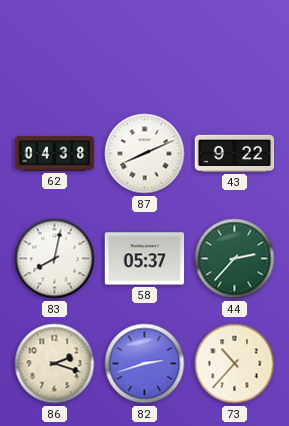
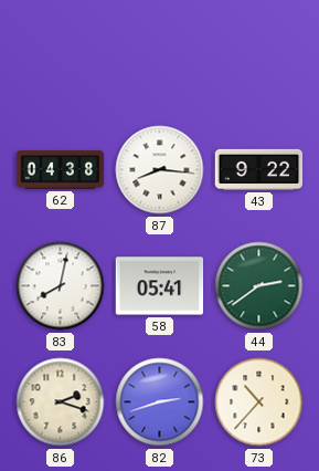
87: 8:11 -> 8:16
58: 05:37 -> 05:41
44: 2:37 -> 2:39
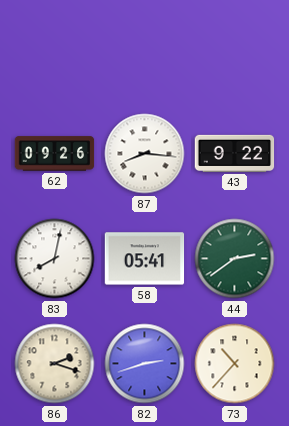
62: 04:38 -> 09:26
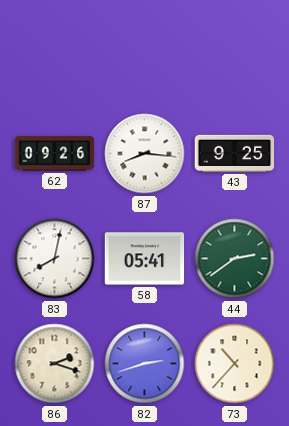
43: 9:22 -> 9:25
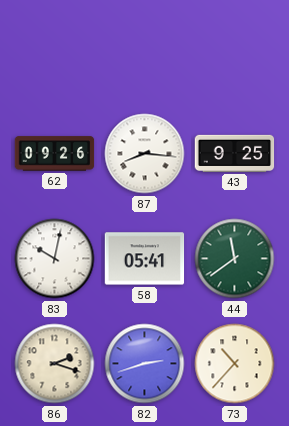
83: 8:02 -> 10:02
44: 2:39 -> 11:39
